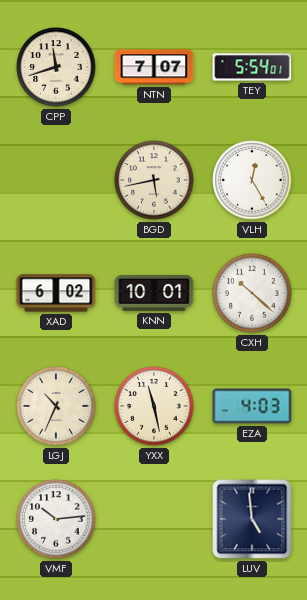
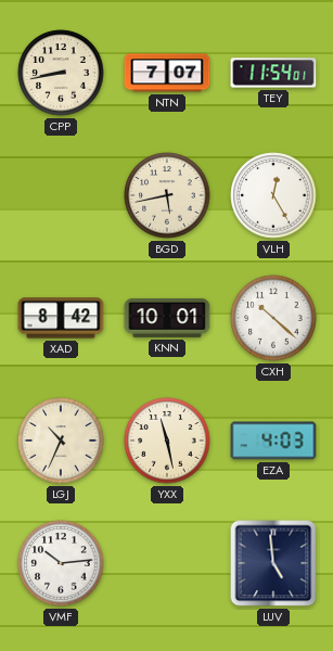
CPP: 11:42 -> 8:43
TEY: 5:54 -> 11:54
XAD: 6:02 -> 8:42
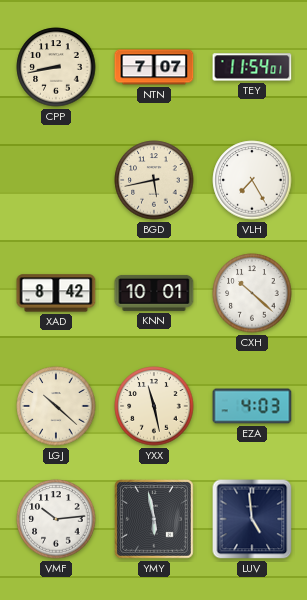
VLH: 12:25 -> 7:25
LGJ: 10:34 -> 10:22
YMY: none -> 5:58
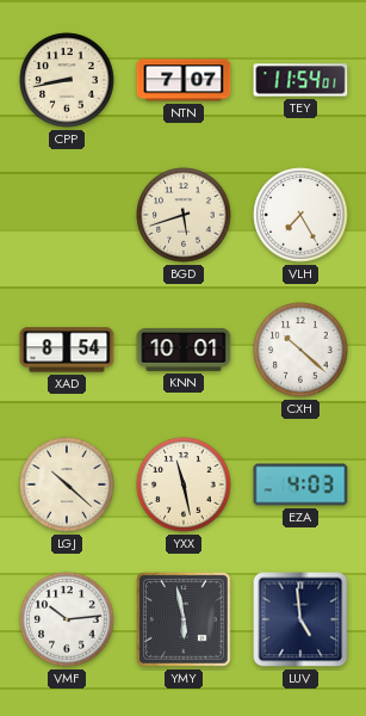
BGD: 5:43 -> 5:42
XAD: 8:42 -> 8:54
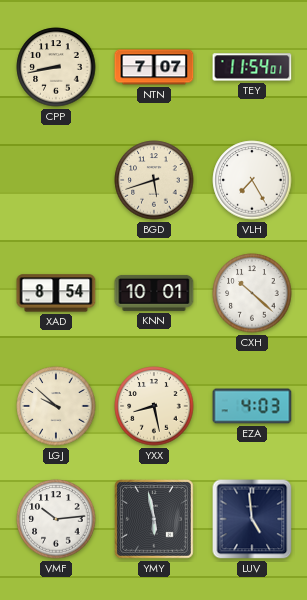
LGJ: 10:22 -> 9:52
YXX: 11:28 -> 8:28
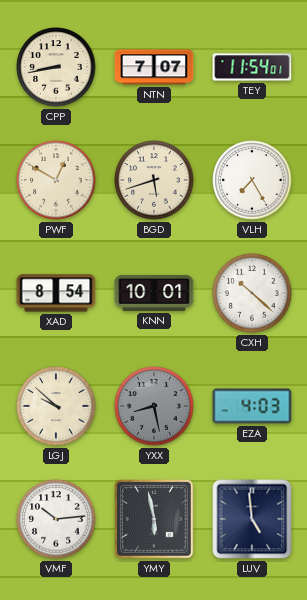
PWF: none -> 12:50
YXX dial: cream -> grey
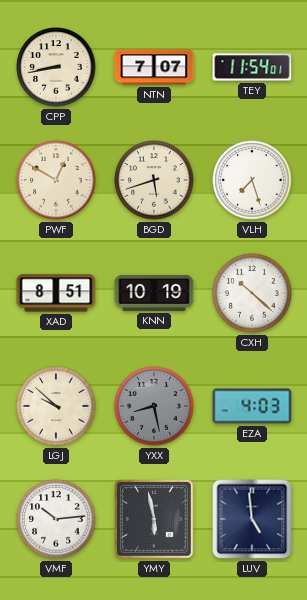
VLH: 7:25 -> 7:27
XAD: 8:54 -> 8:51
KNN: 10:01 -> 10:19
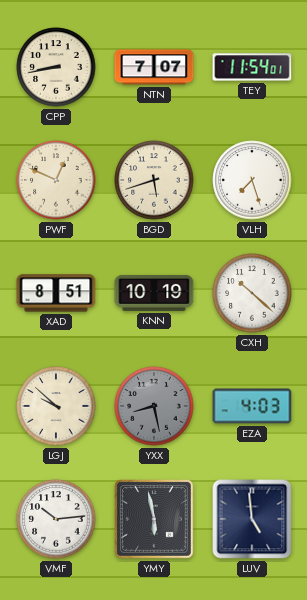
PWF: 12:50 -> 12:49
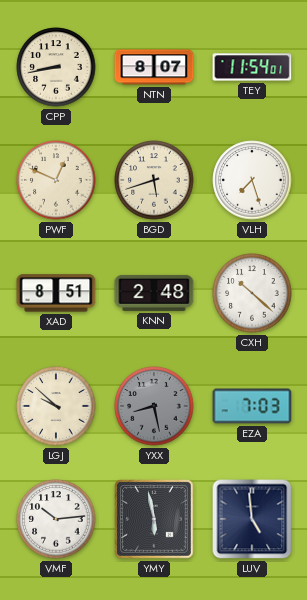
NTN: 7:07 -> 8:07
KNN: 10:19 -> 2:48
EZA: 4:03 -> 7:03
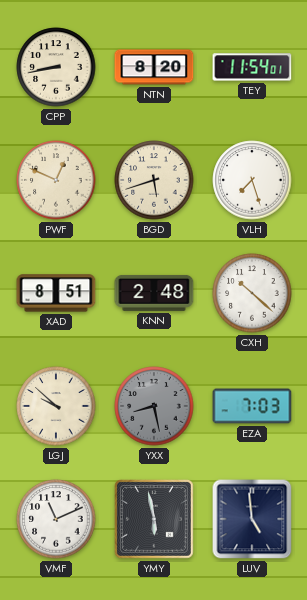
NTN: 8:07 -> 8:20
VMF: 10:14 -> 11:11
